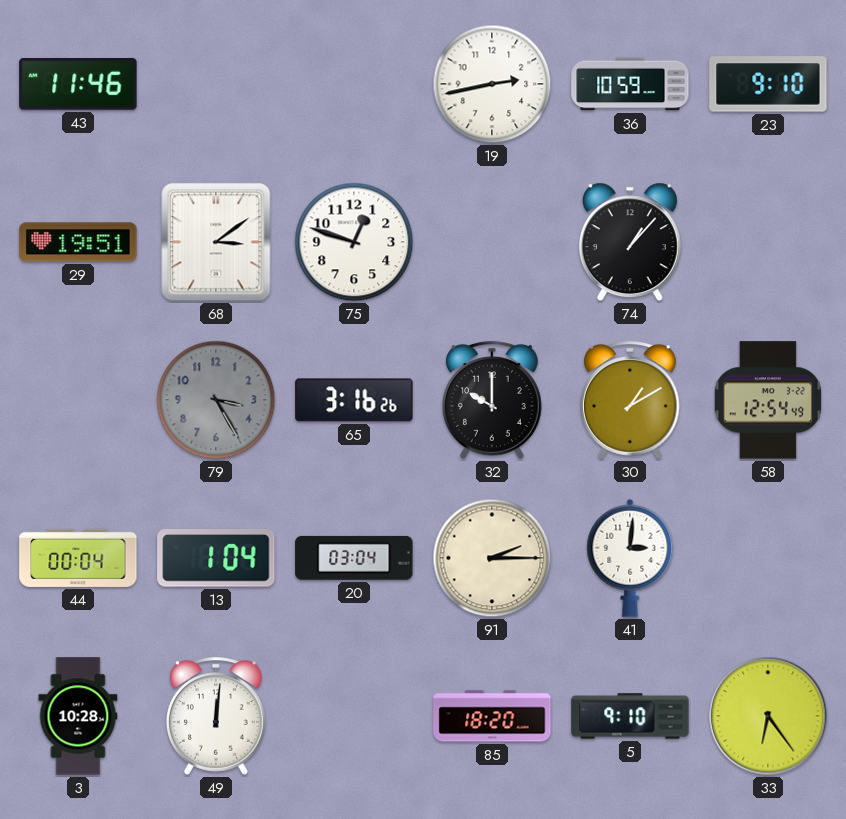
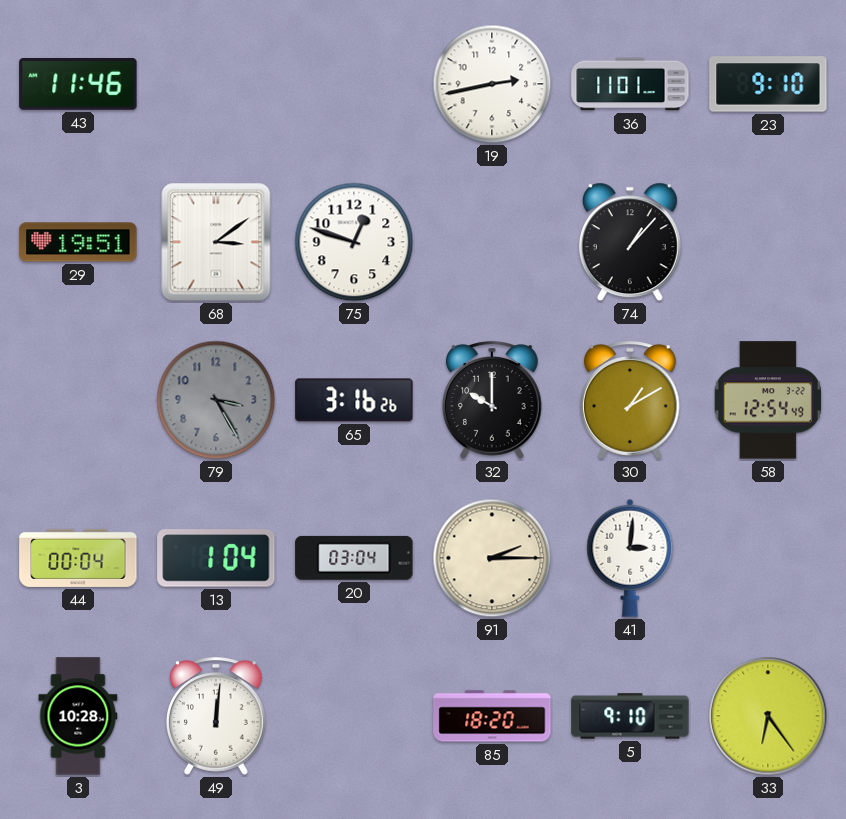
36: 10:59 -> 11:01
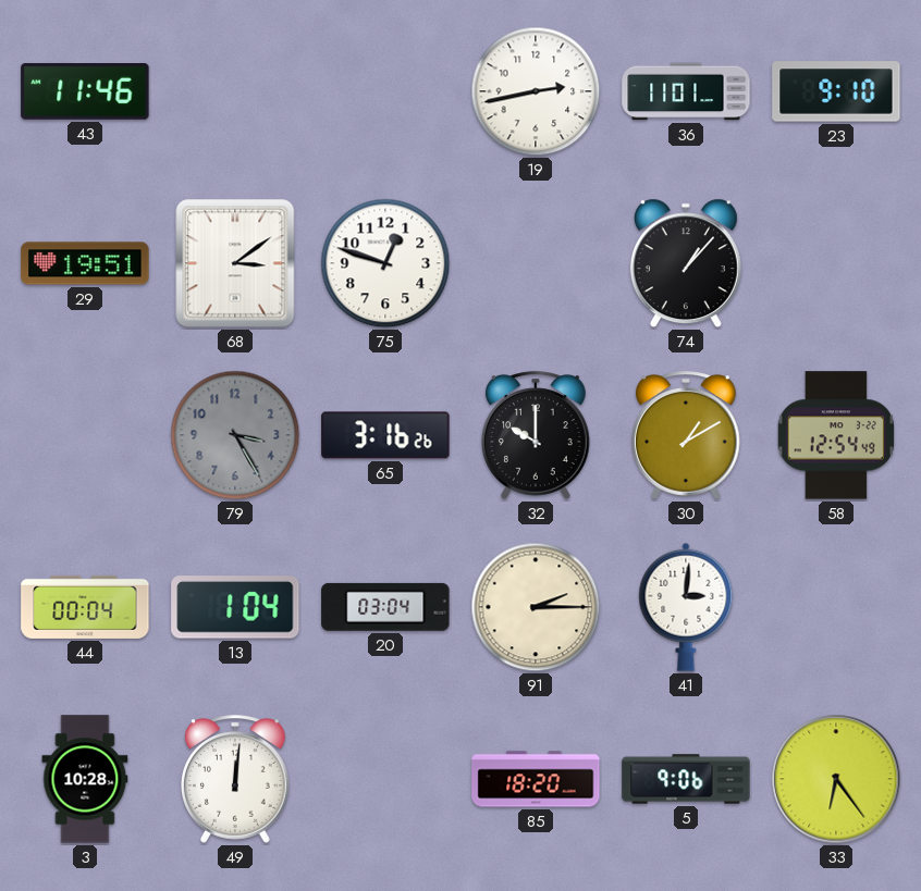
5: 9:10 -> 9:06
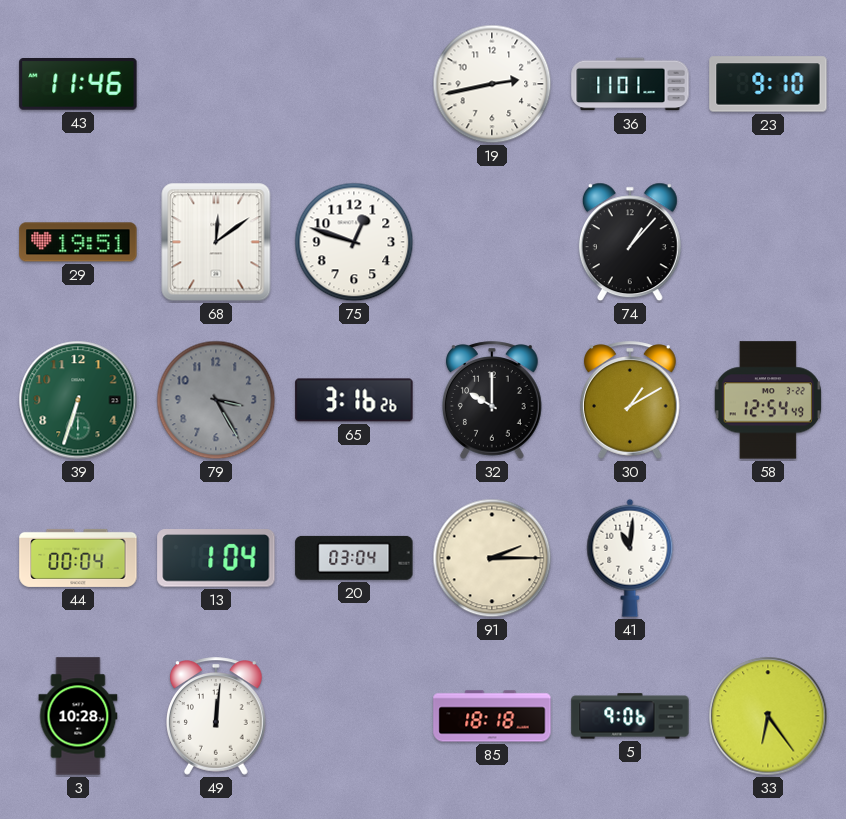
68: 3:09 -> 12:09
39: none -> 6:33
41: 3:01 -> 11:01
85: 18:20 -> 18:18
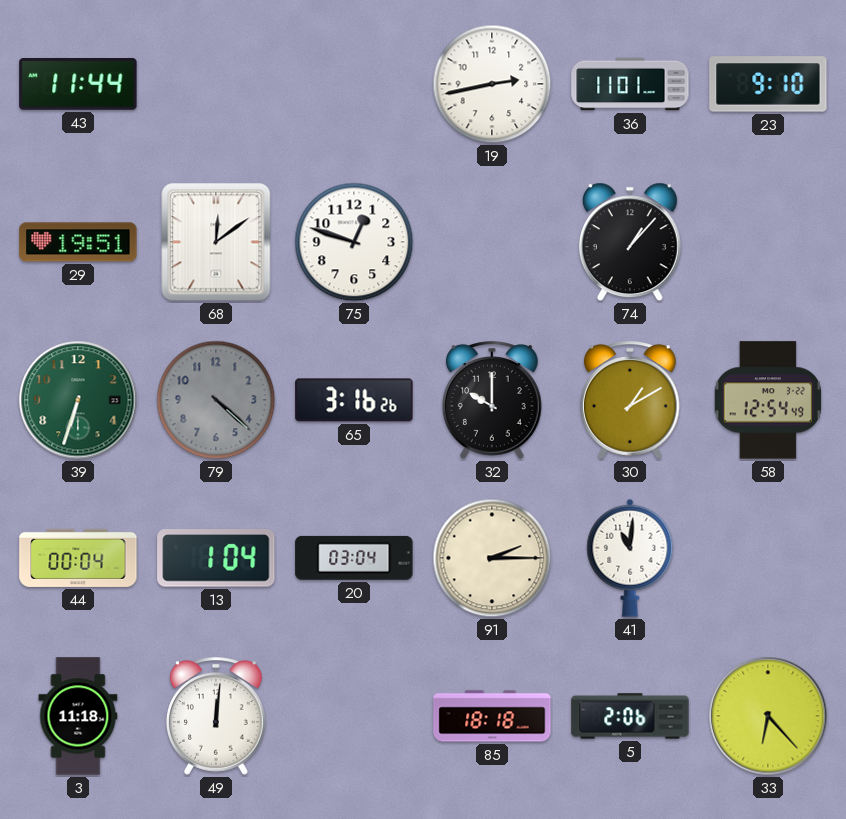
43: 11:46 -> 11:44
79: 3:25 -> 4:22
3: 10:28 -> 11:18
5: 9:06 -> 2:06
33: 6:24 -> 6:23
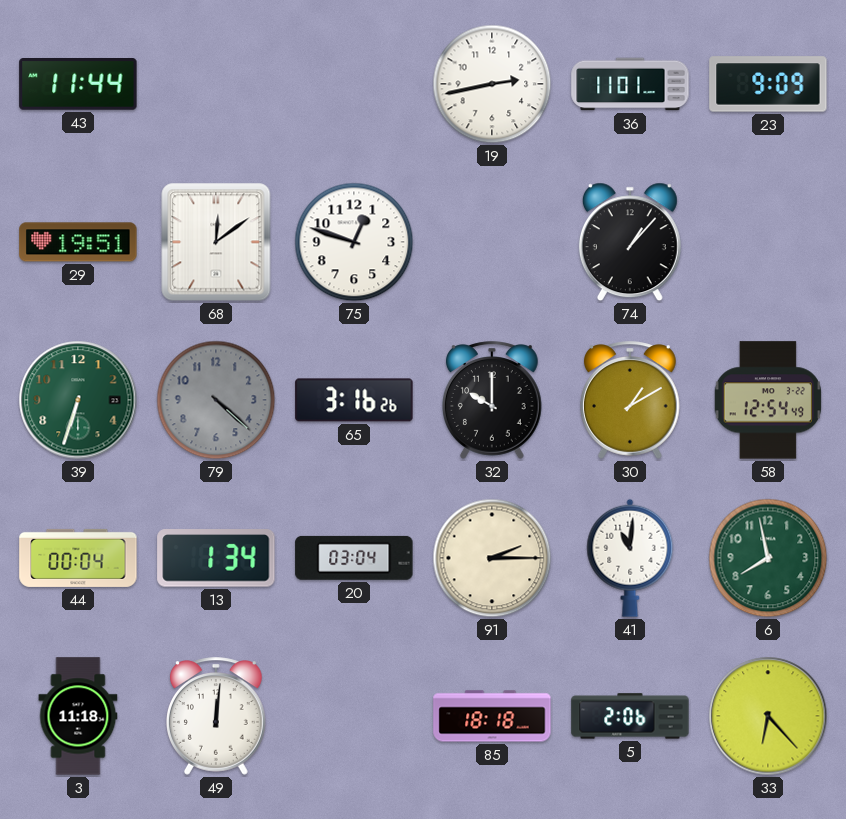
23: 9:10 -> 9:09
13: 1:04 -> 1:34
6: none -> 7:58
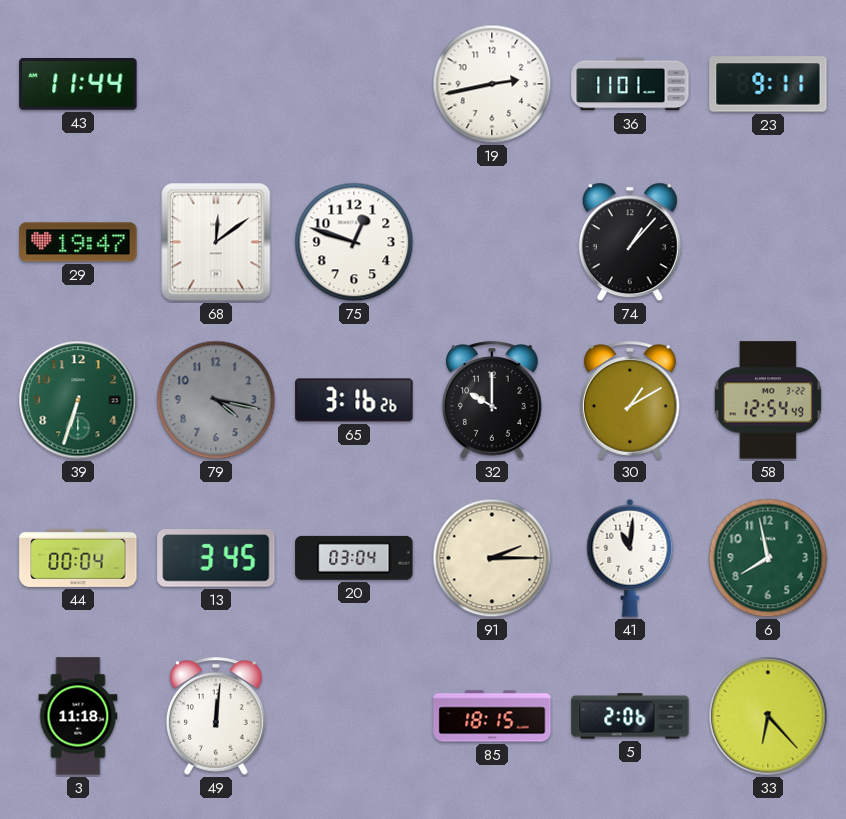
23: 9:09 -> 9:11
29: 19:51 -> 19:47
79: 4:22 -> 4:17
13: 1:34 -> 3:45
85: 18:18 -> 18:15
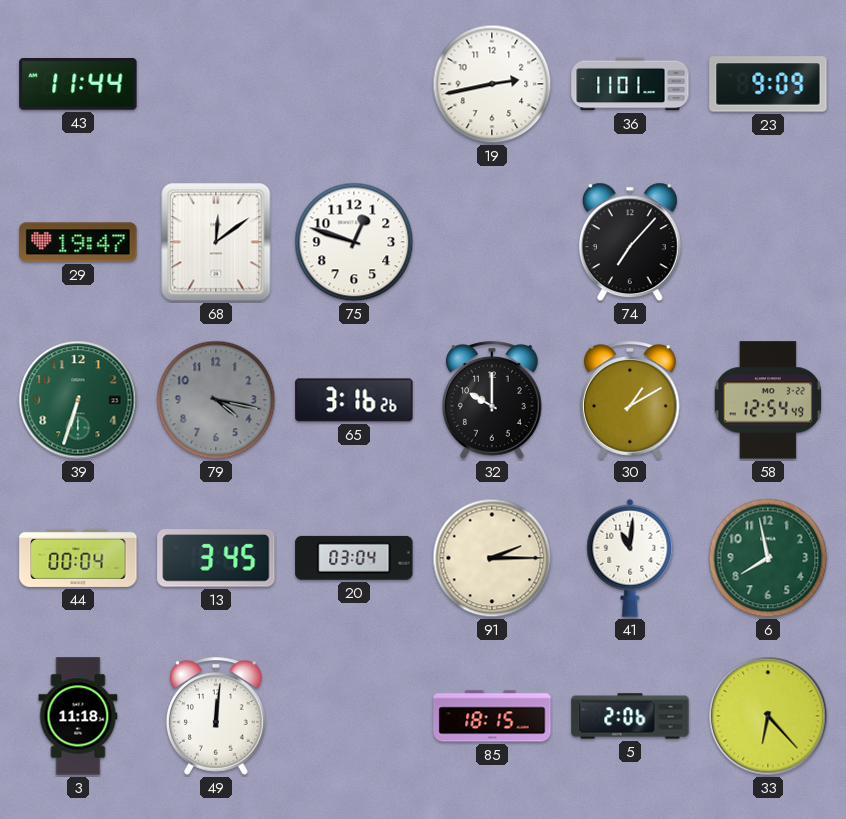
23: 9:11 -> 9:09
74: 1:07 -> 7:07
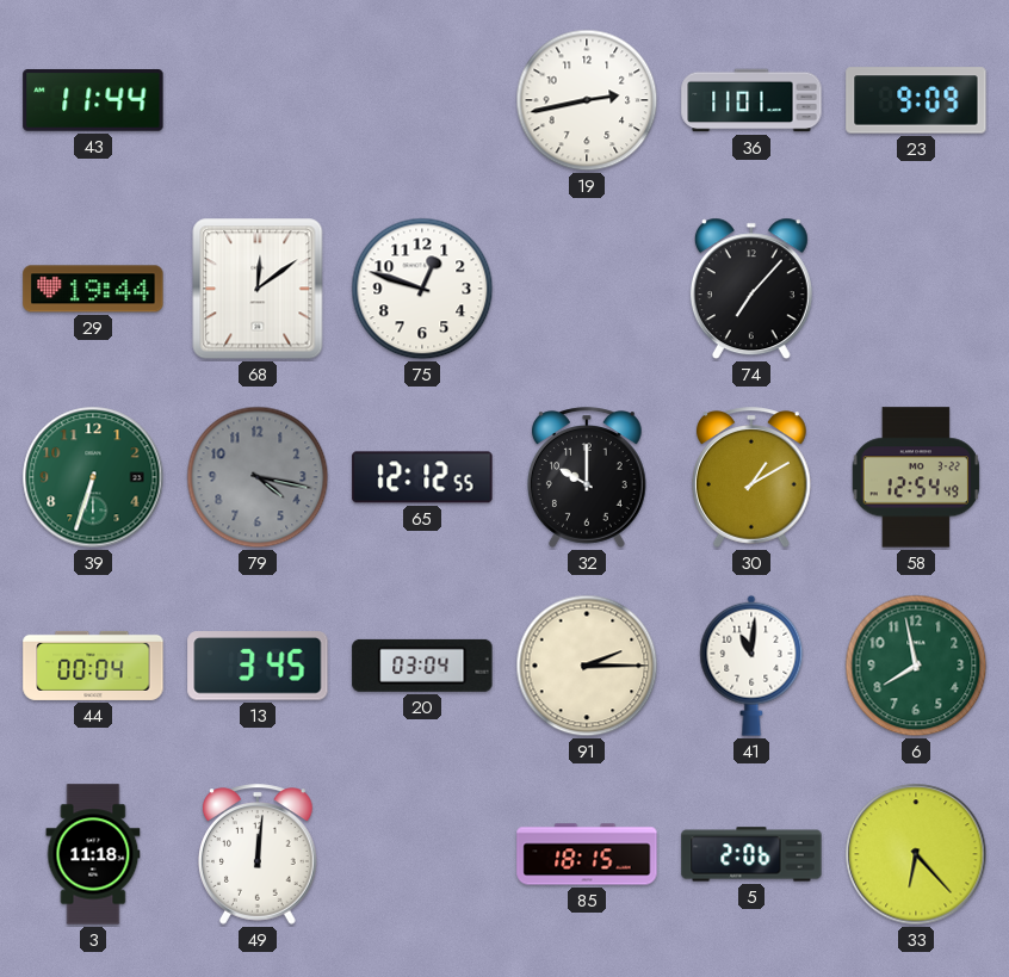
29: 19:47 -> 19:44
65: 3:16 -> 12:12
